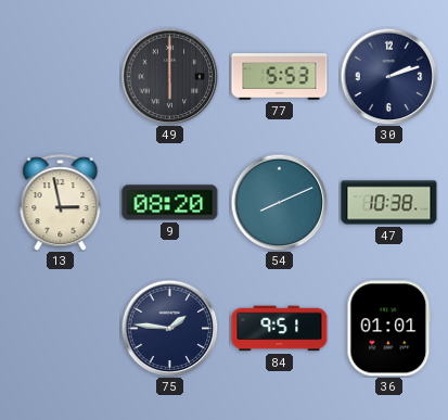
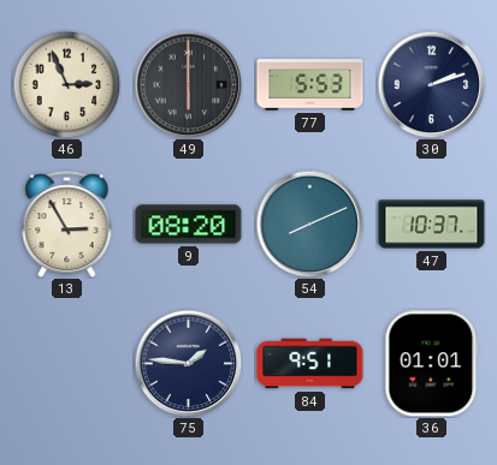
46: none -> 2:56
13: 2:58 -> 2:55
47: 10:38 -> 10:37
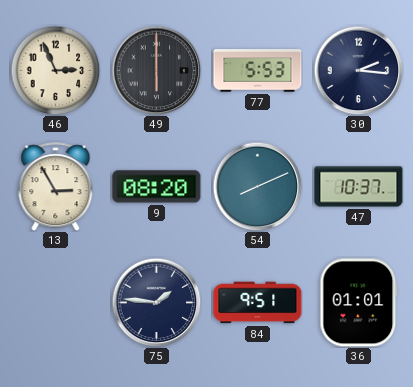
30: 2:12 -> 2:16
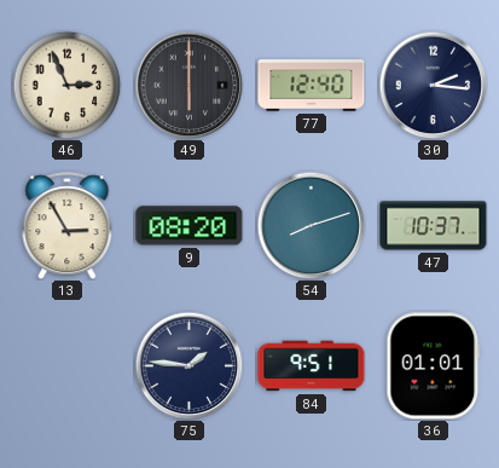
77: 5:53 -> 12:40
54: 8:11 -> 8:12
